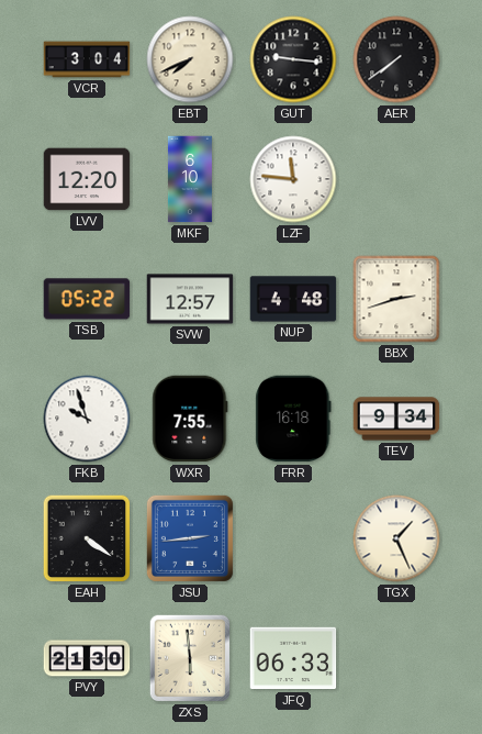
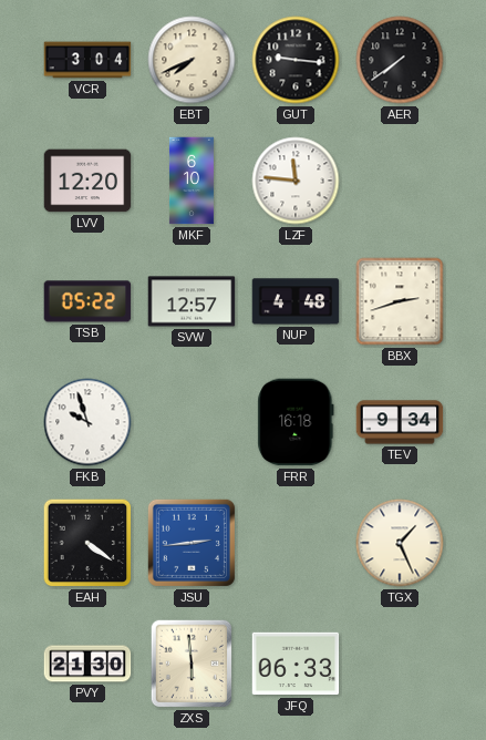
WXR: 7:55 -> none
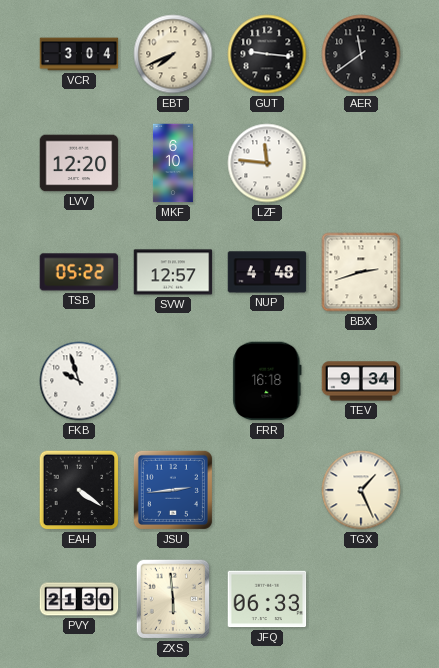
AER: 7:39 -> 11:39
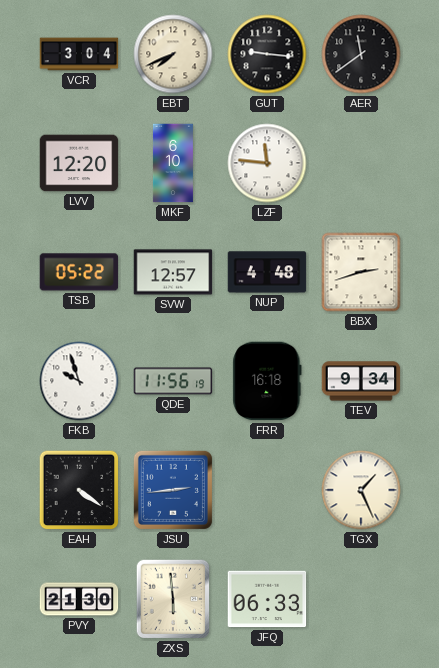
QDE: none -> 11:56
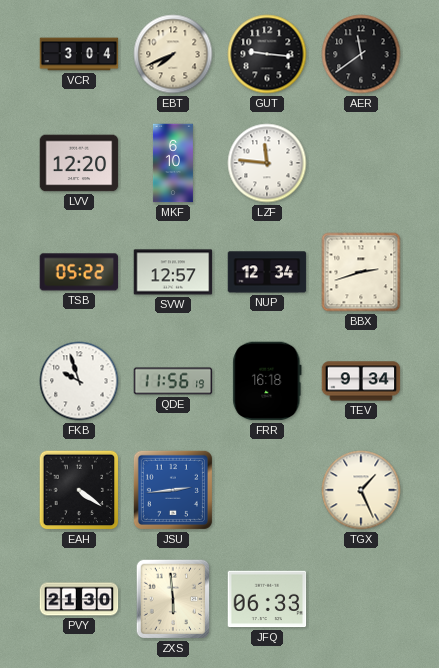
NUP: 4:48 -> 12:34
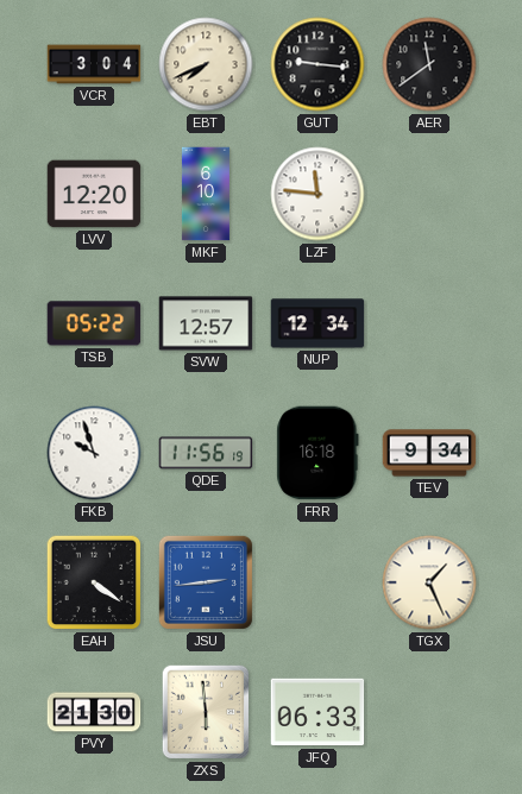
BBX: 2:42 -> none
